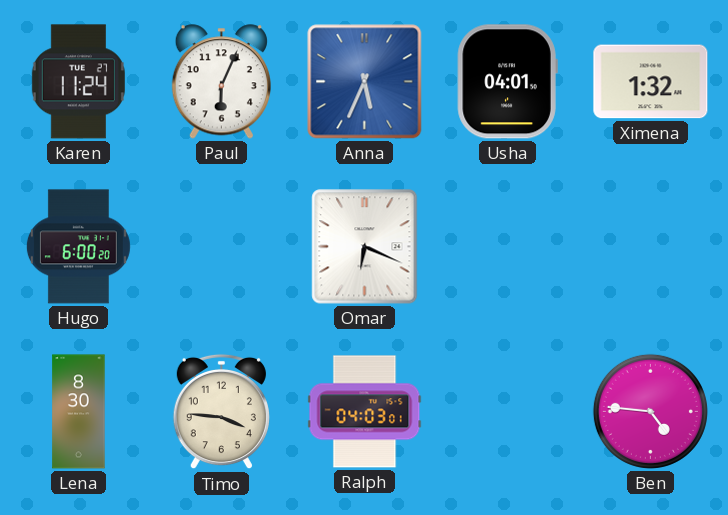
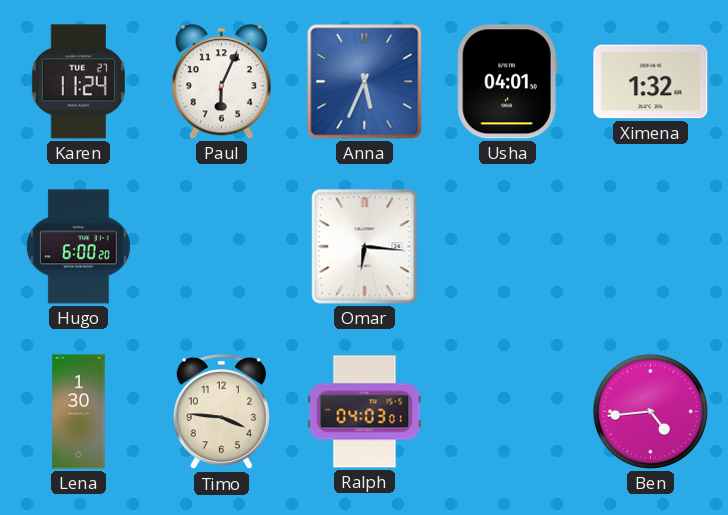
Omar: 6:19 -> 6:16
Lena: 8:30 -> 1:30
Ben: 4:46 -> 4:44
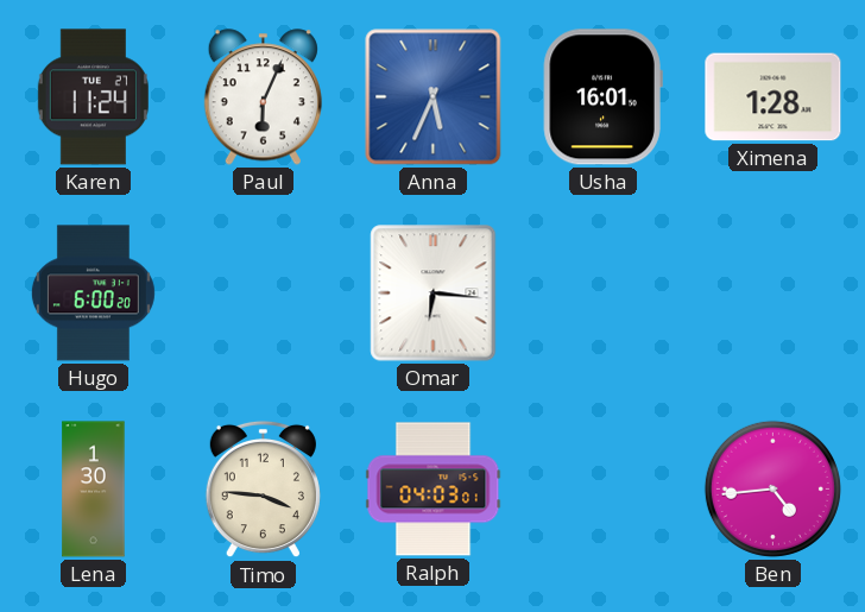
Usha: 04:01 -> 16:01
Ximena: 1:32 -> 1:28
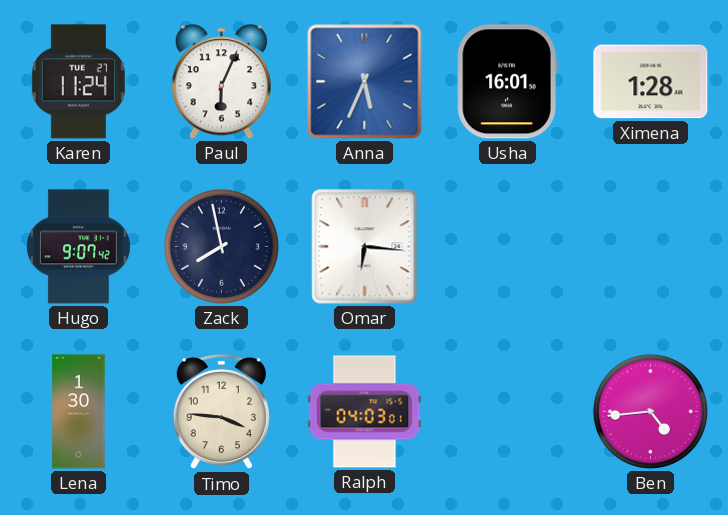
Hugo: 6:00 -> 9:07
Zack: none -> 7:58
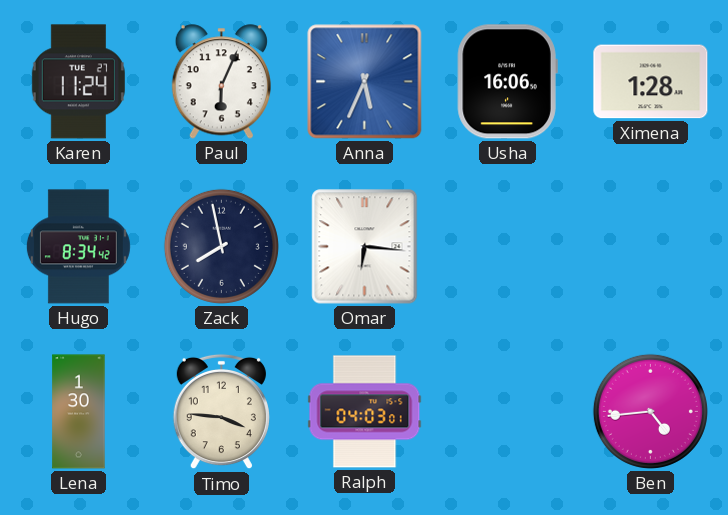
Usha: 16:01 -> 16:06
Hugo: 9:07 -> 8:34
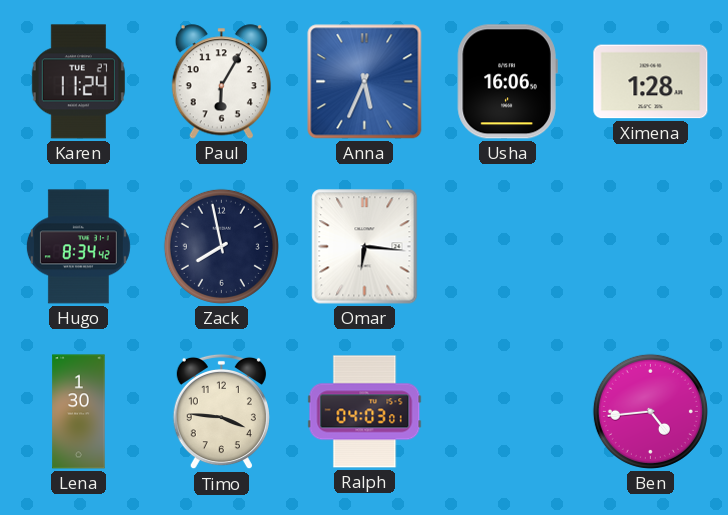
Paul: 6:04 -> 6:05
